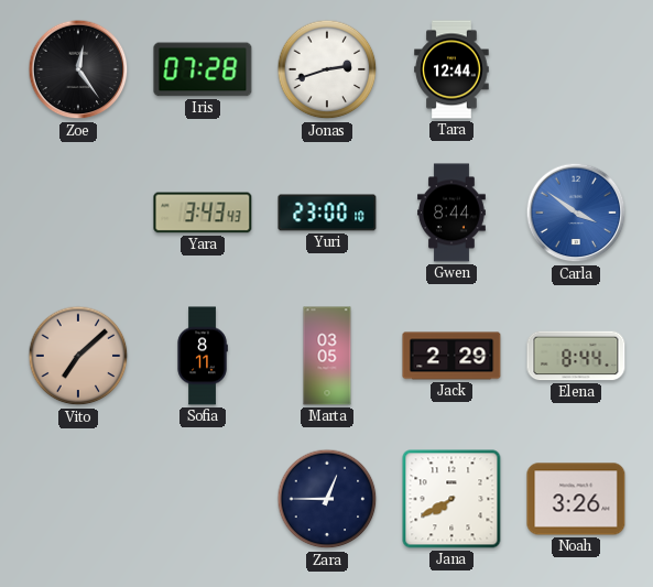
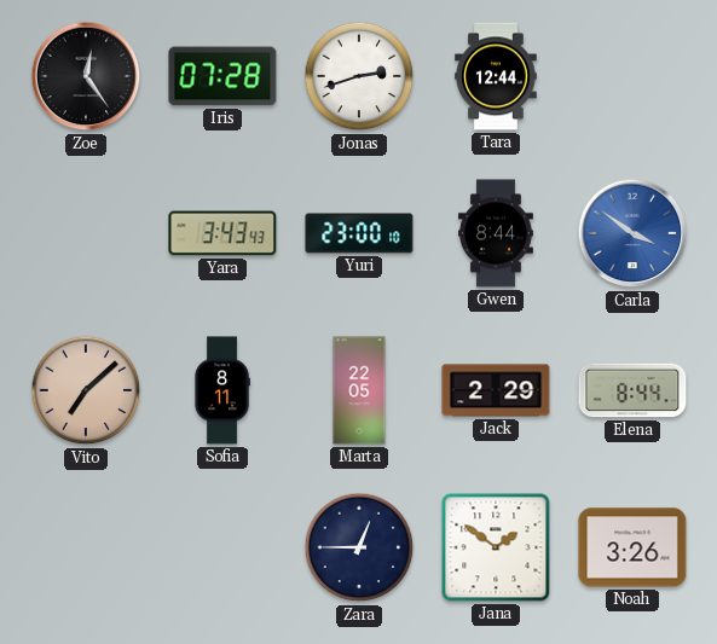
Marta: 03:05 -> 22:05
Jana: 7:40 -> 1:51
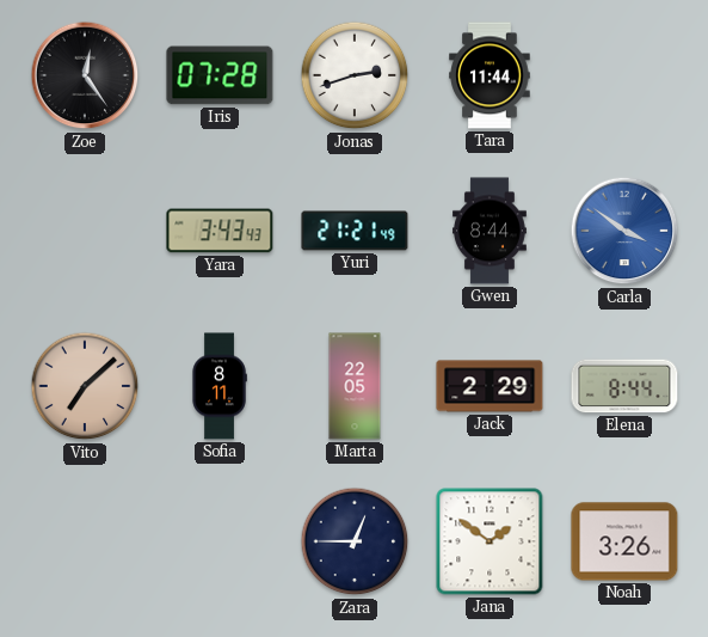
Tara: 12:44 -> 11:44
Yuri: 23:00 -> 21:21
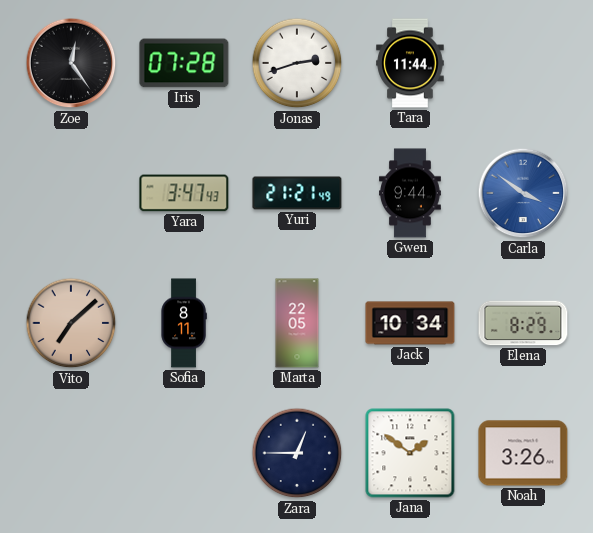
Yara: 3:43 -> 3:47
Gwen: 8:44 -> 9:44
Jack: 2:29 -> 10:34
Elena: 8:44 -> 8:29
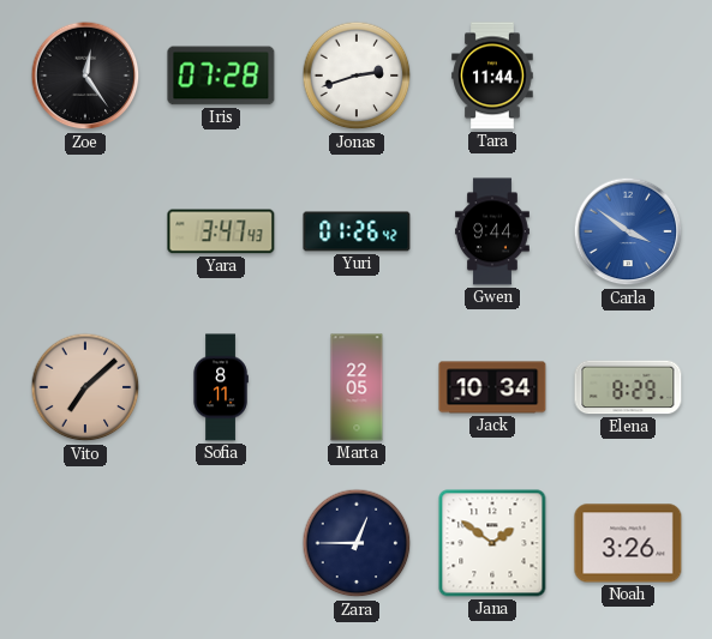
Yuri: 21:21 -> 01:26
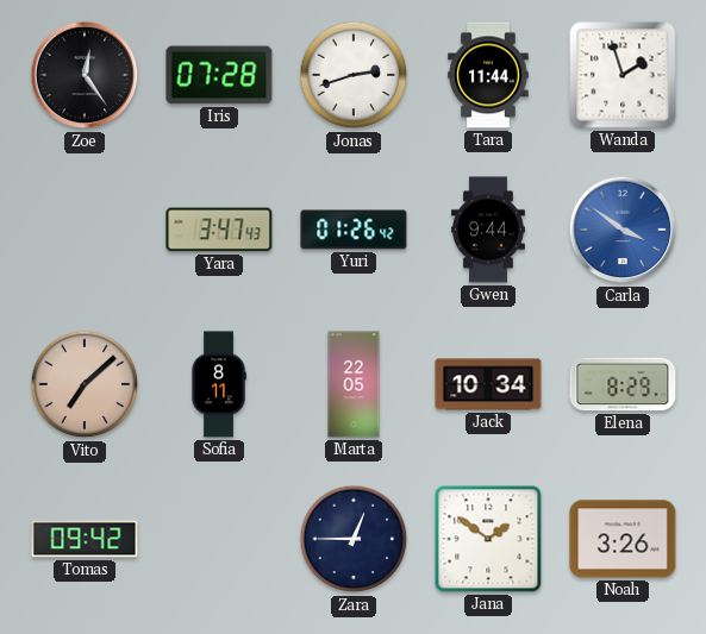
Wanda: none -> 1:57
Tomas: none -> 09:42
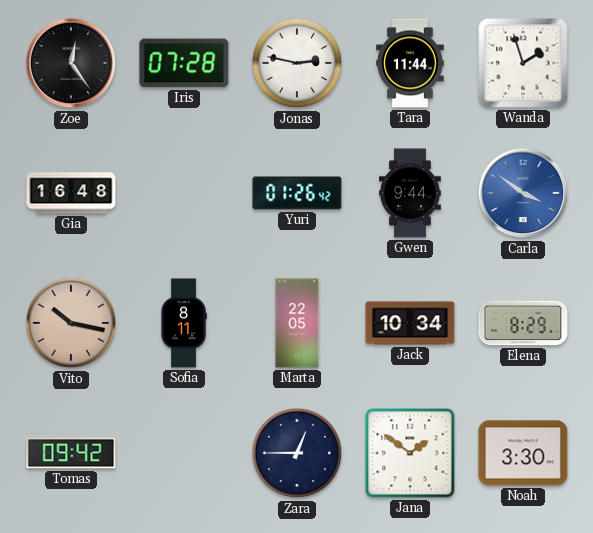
Jonas: 2:42 -> 2:47
Gia: none -> 16:48
Yara: 3:47 -> none
Vito: 7:08 -> 10:17
Noah: 3:26 -> 3:30
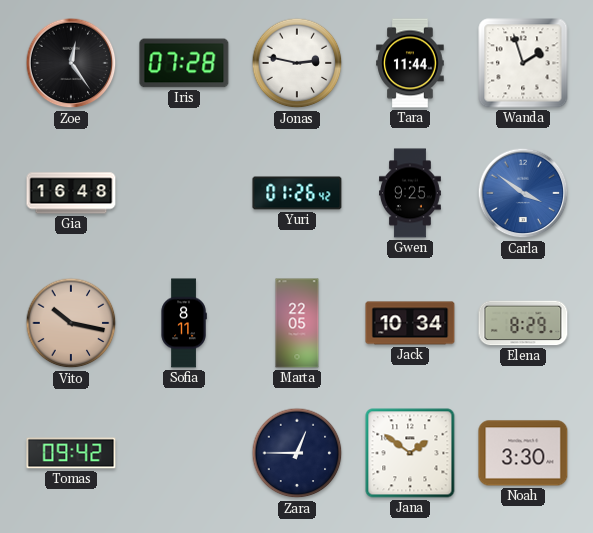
Gwen: 9:44 -> 9:25
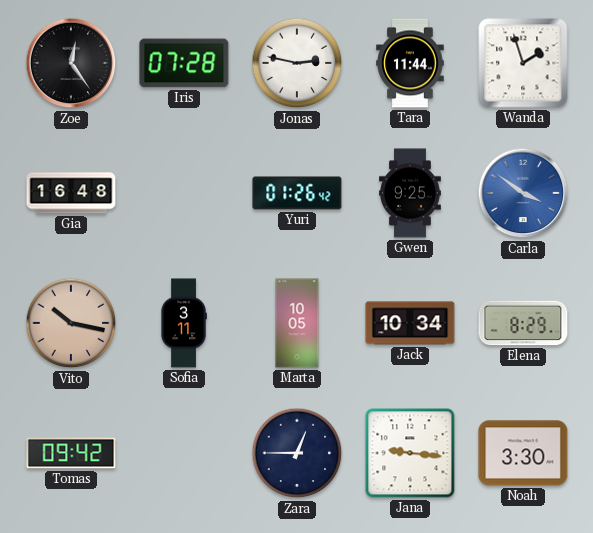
Sofia: 8:11 -> 3:11
Marta: 22:05 -> 10:05
Jana: 1:51 -> 9:16
